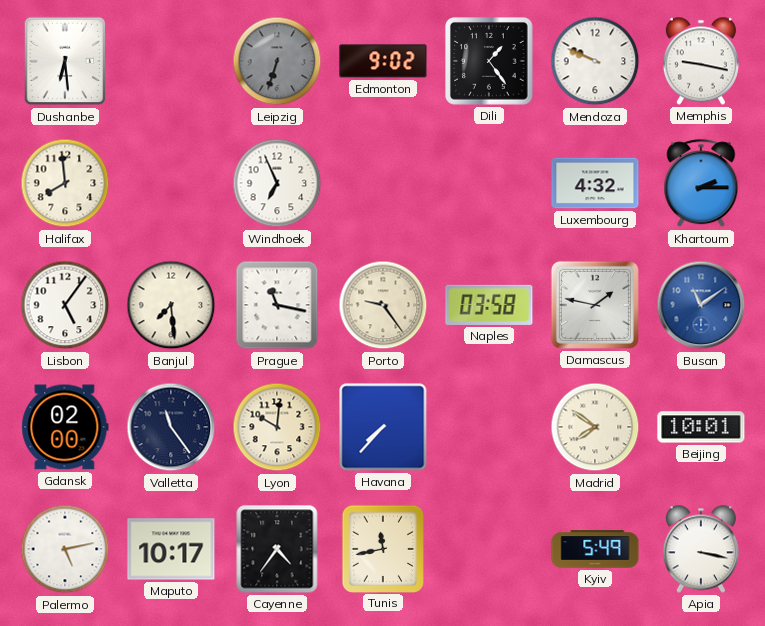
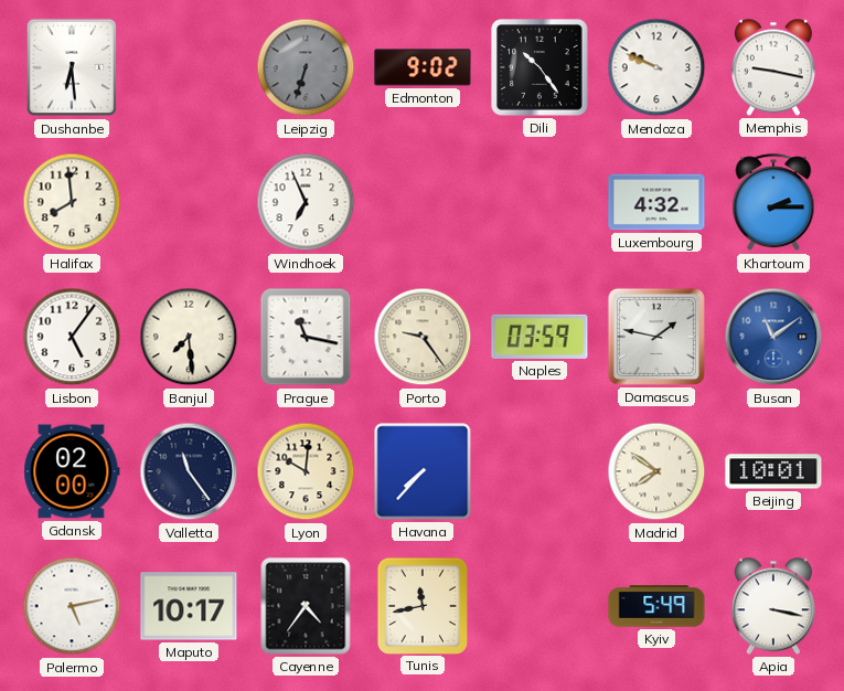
Dili: 1:24 -> 10:24
Naples: 03:58 -> 03:59
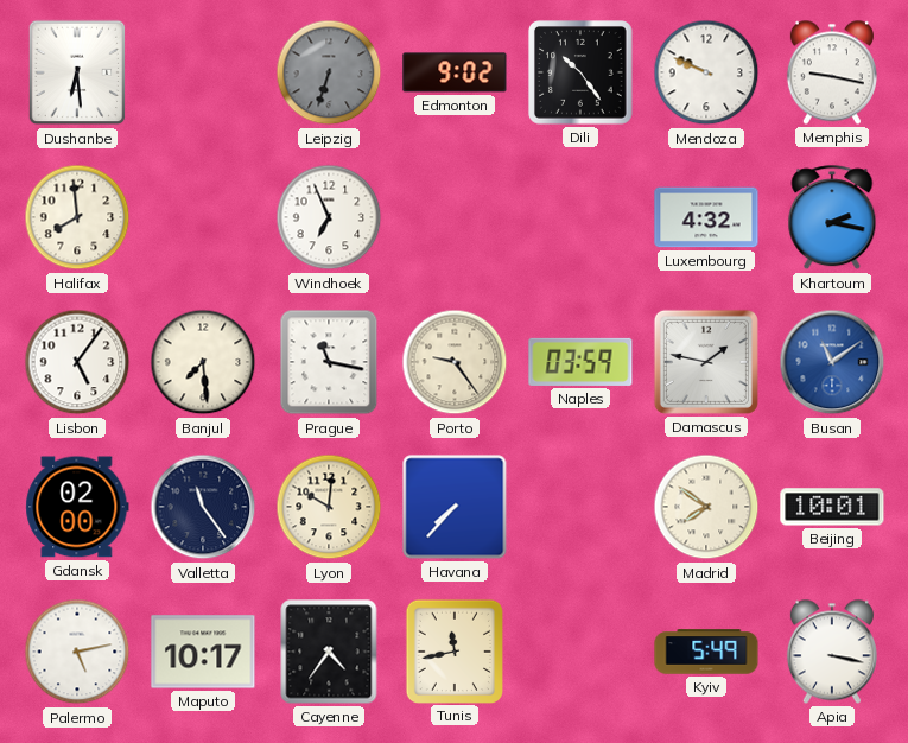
Khartoum: 2:15 -> 2:17
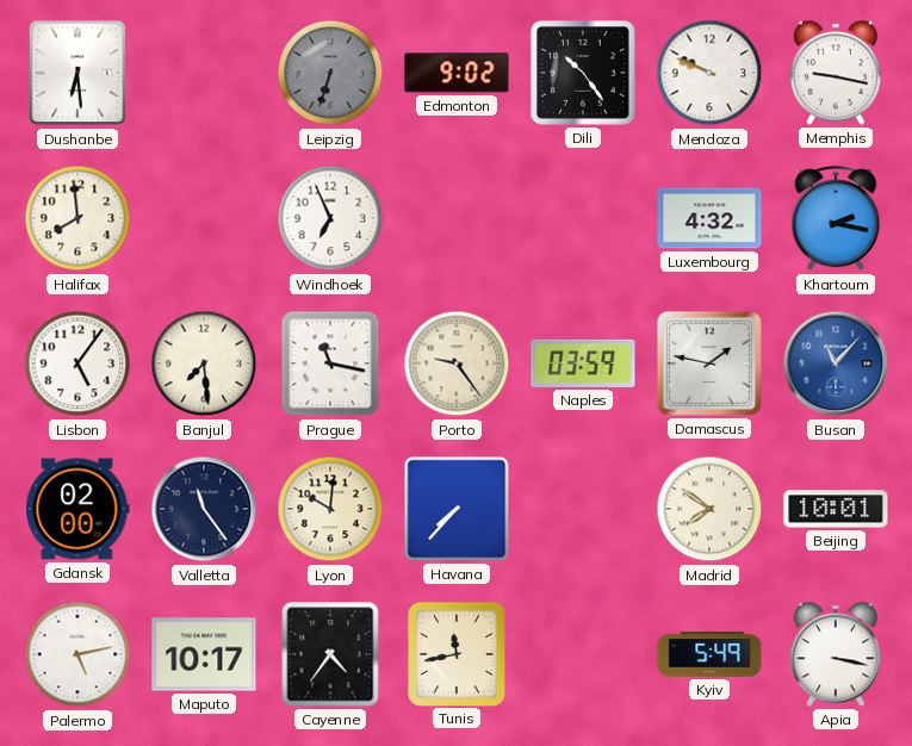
Busan: 11:09 -> 11:07
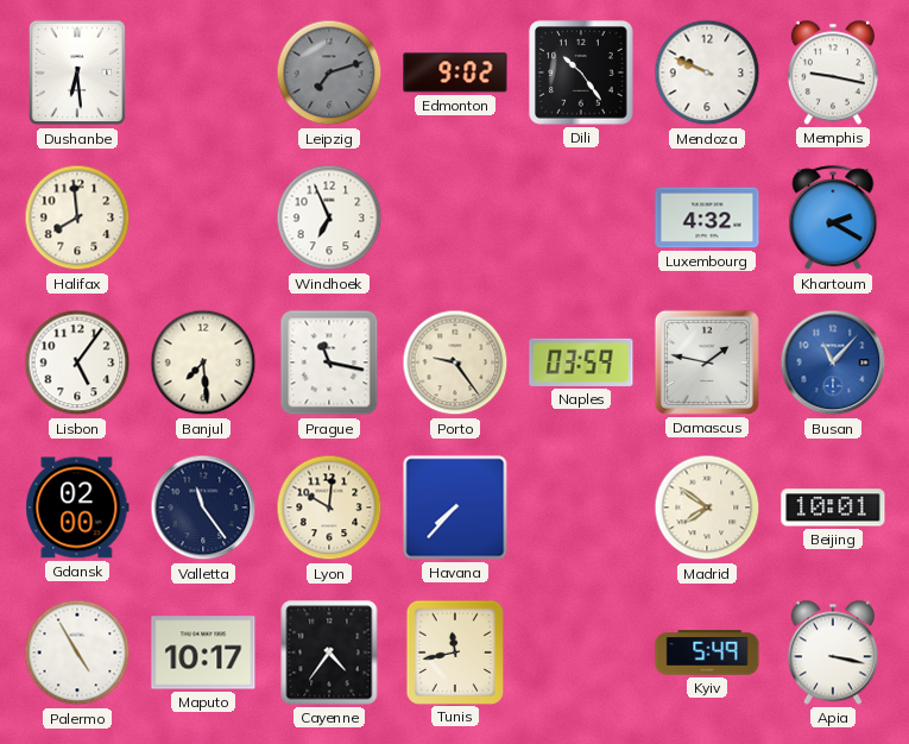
Leipzig: 6:33 -> 7:12
Khartoum: 2:17 -> 2:20
Palermo: 5:13 -> 4:55
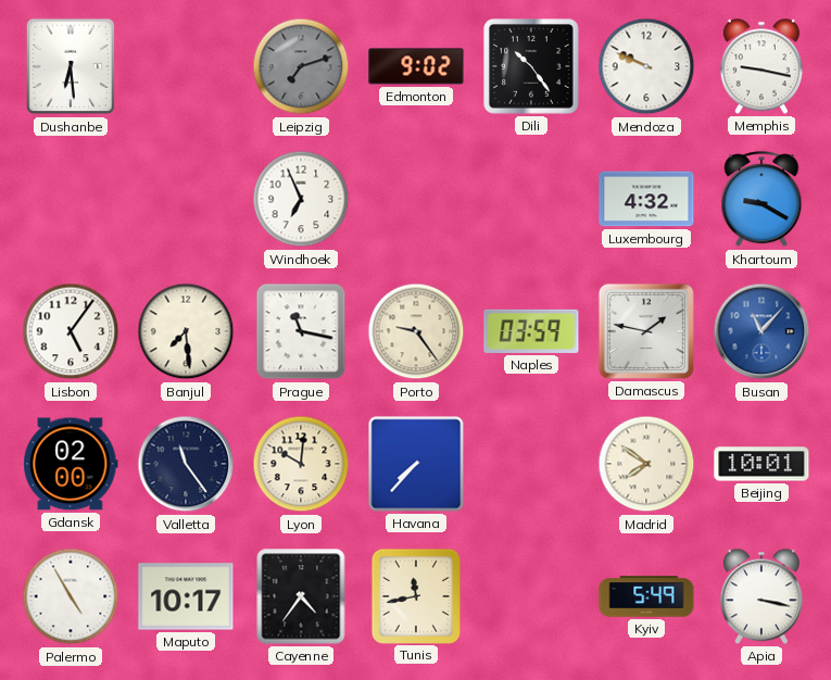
Halifax: 7:59 -> none
Khartoum: 2:20 -> 9:20
